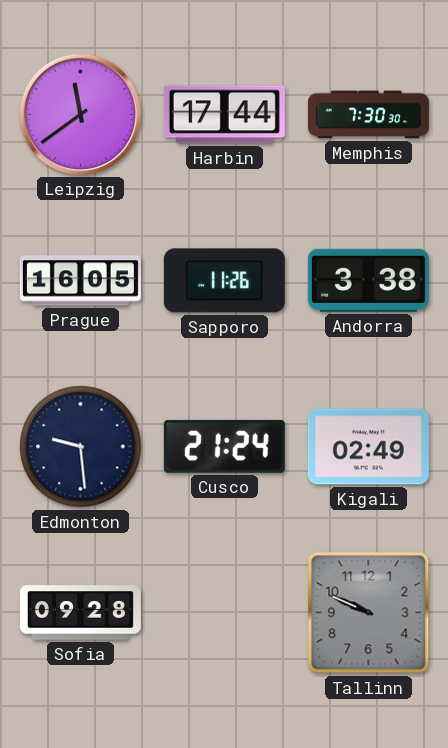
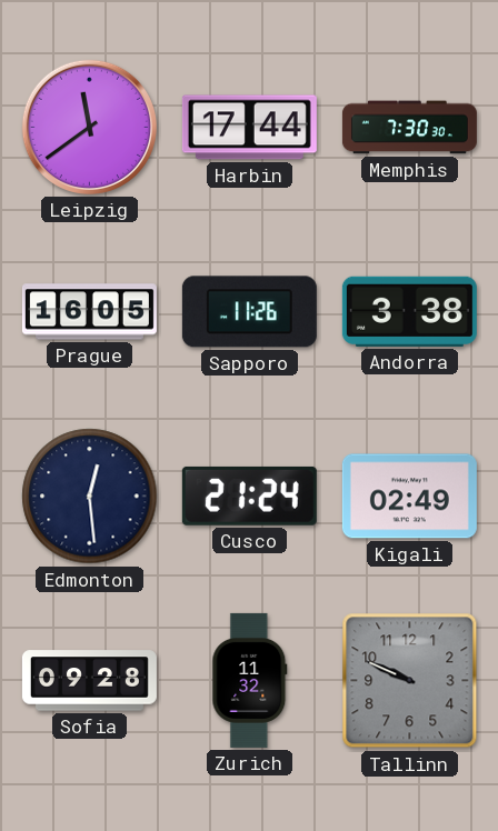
Edmonton: 9:29 -> 12:29
Zurich: none -> 11:32
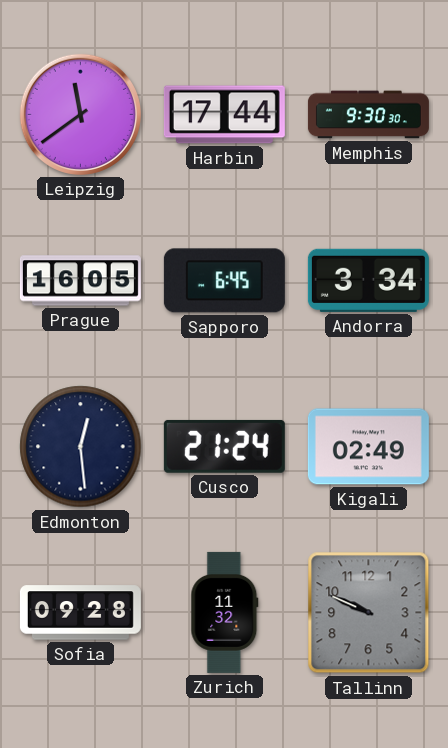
Memphis: 7:30 -> 9:30
Sapporo: 11:26 -> 6:45
Andorra: 3:38 -> 3:34
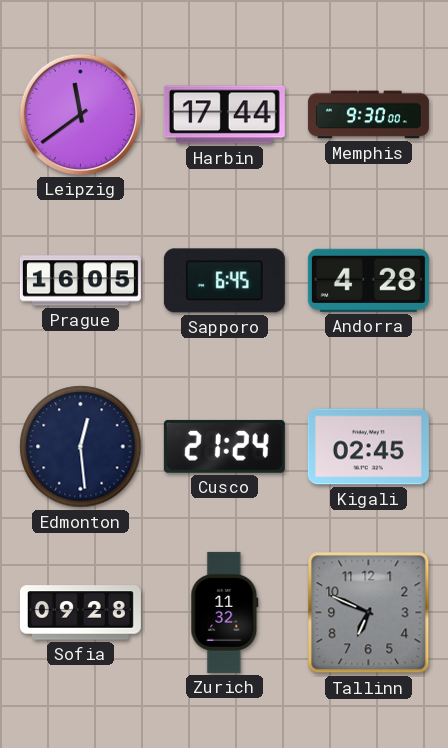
Memphis: 9:30:30 -> 9:30:00
Andorra: 3:34 -> 4:28
Kigali: 02:49 -> 02:45
Tallinn: 9:49 -> 6:49
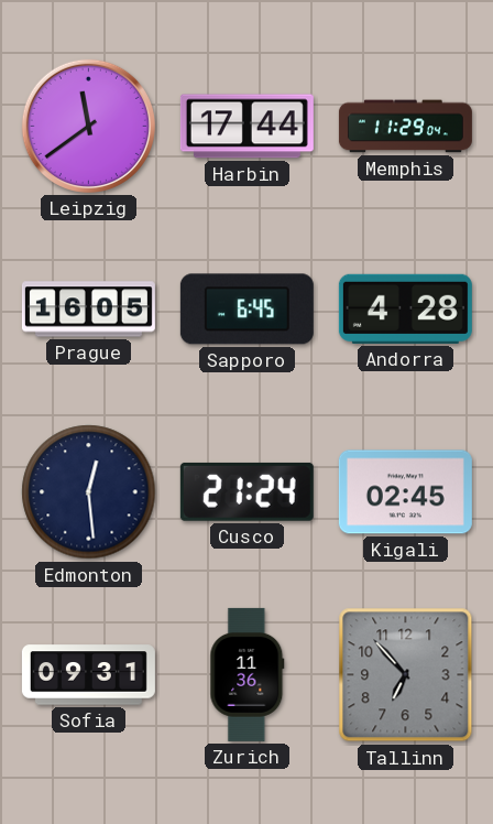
Memphis: 9:30 -> 11:29
Sofia: 09:28 -> 09:31
Zurich: 11:32 -> 11:36
Tallinn: 6:49 -> 6:53
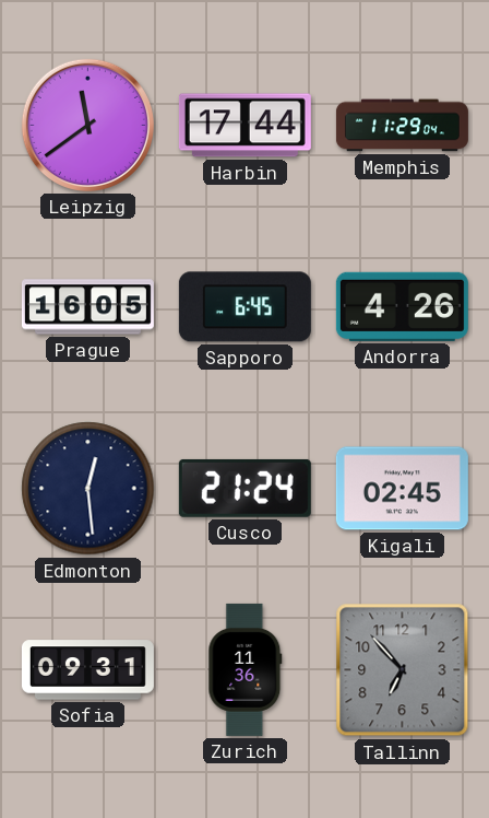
Andorra: 4:28 -> 4:26
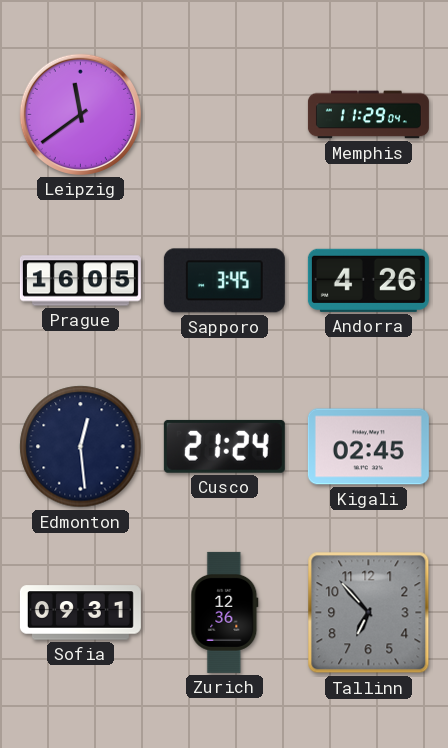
Harbin: 17:44 -> none
Sapporo: 6:45 -> 3:45
Zurich: 11:36 -> 12:36
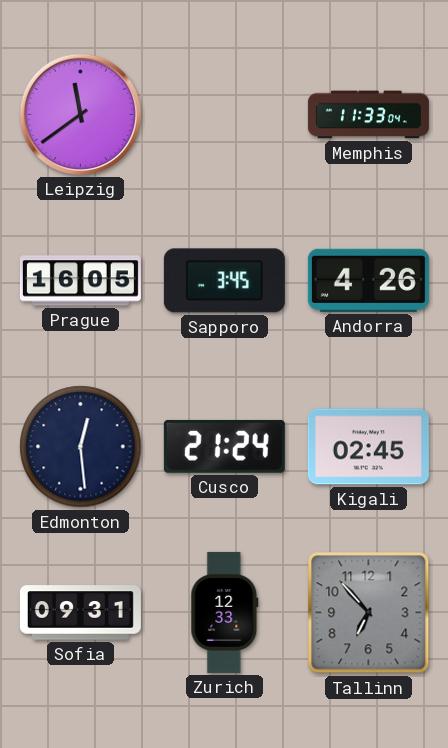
Memphis: 11:29 -> 11:33
Zurich: 12:36 -> 12:33
